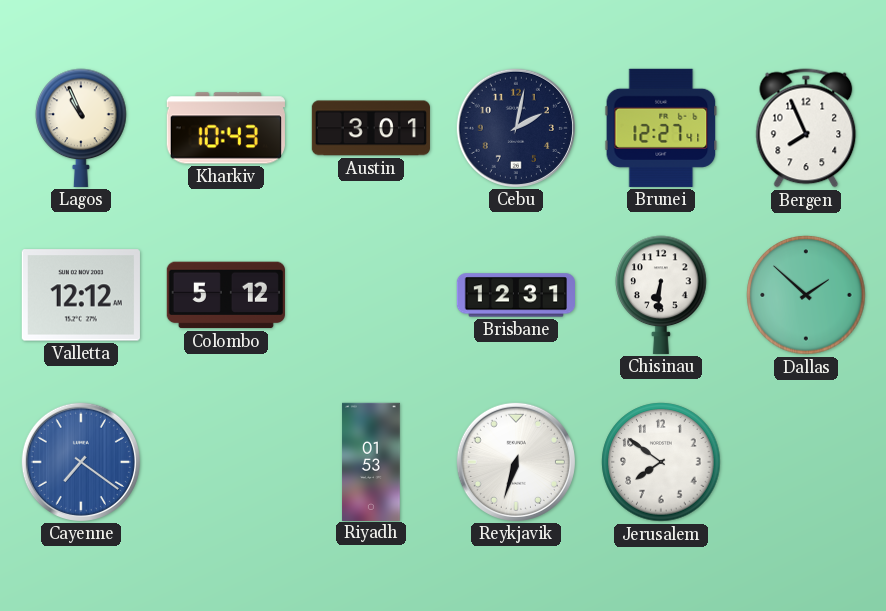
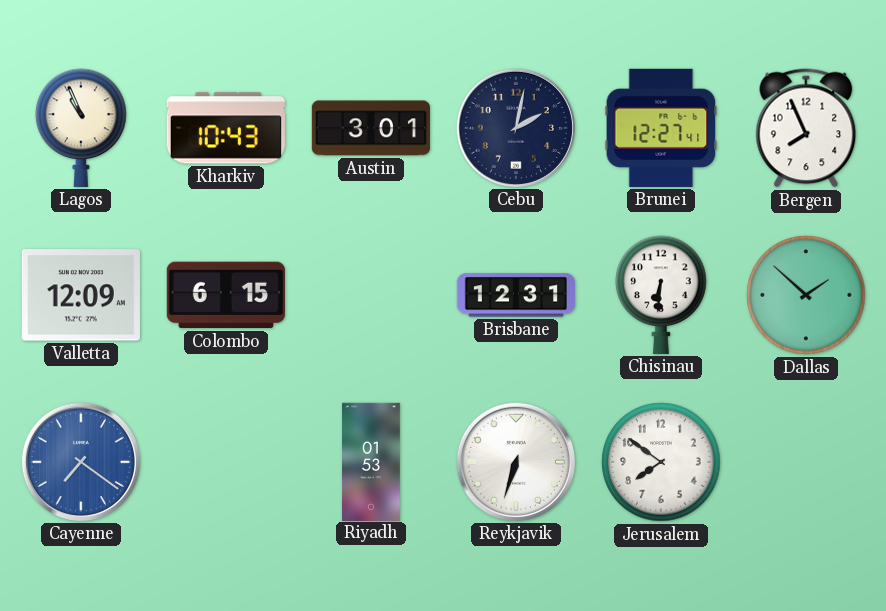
Valletta: 12:12 -> 12:09
Colombo: 5:12 -> 6:15
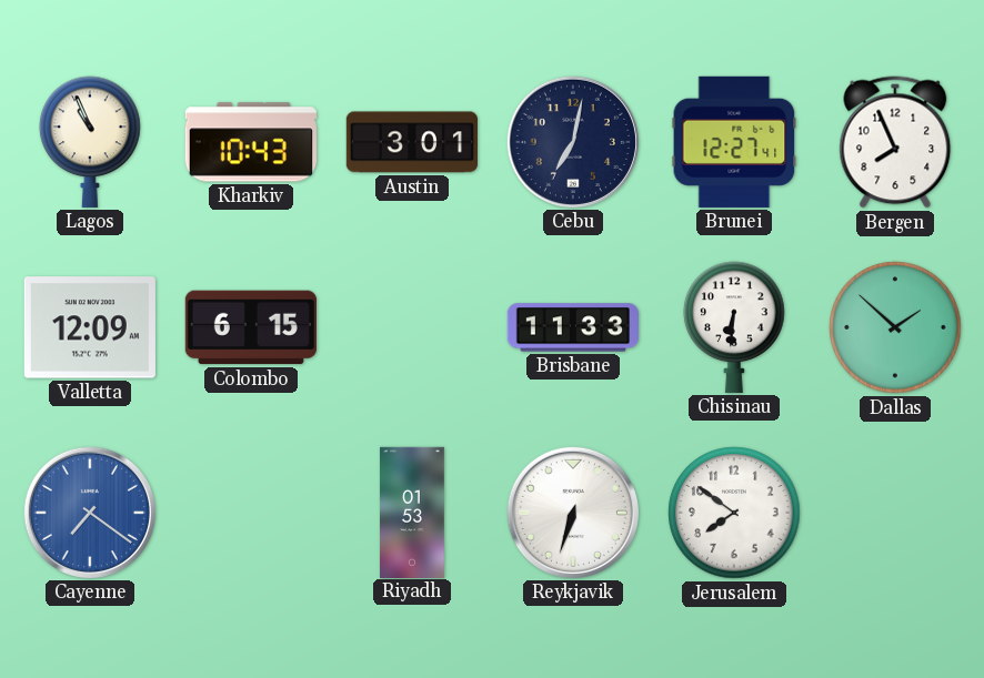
Cebu: 2:02 -> 7:02
Brisbane: 12:31 -> 11:33
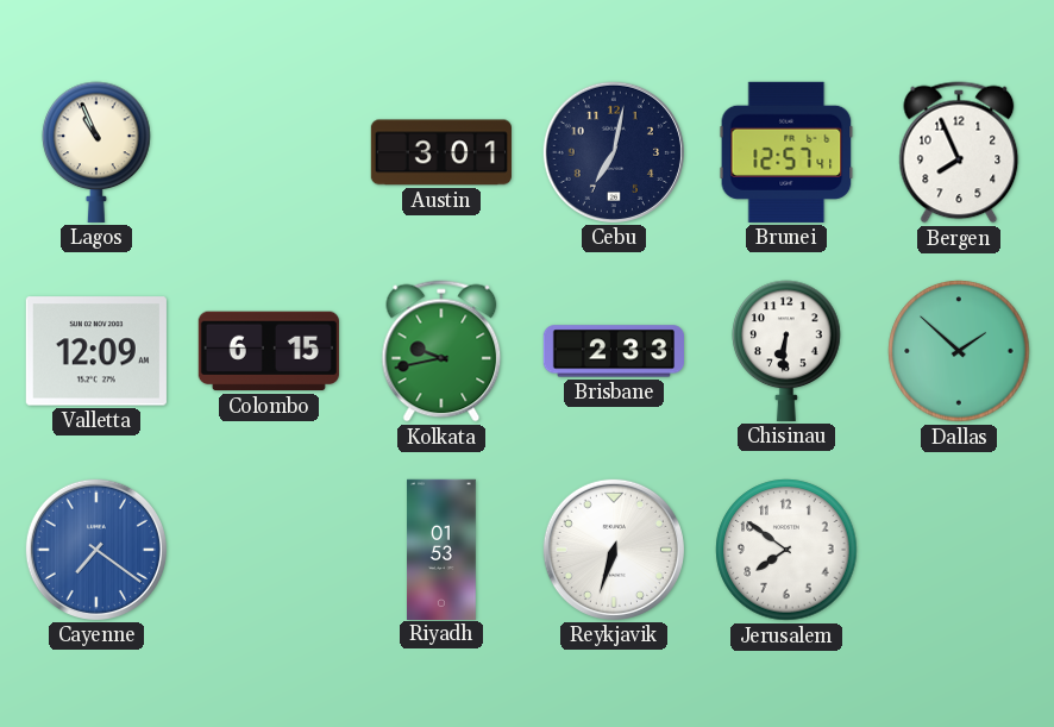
Kharkiv: 10:43 -> none
Brunei: 12:27 -> 12:57
Kolkata: none -> 9:43
Brisbane: 11:33 -> 2:33
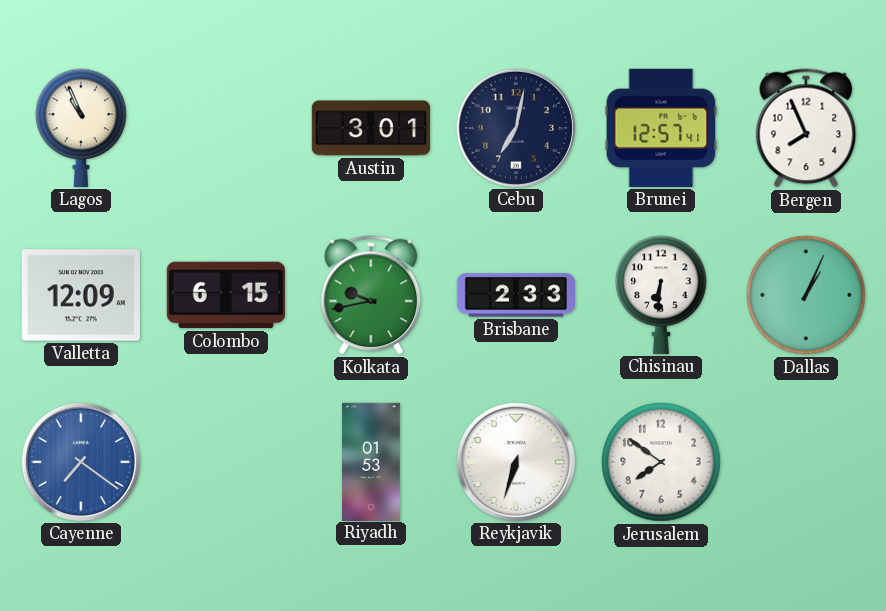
Dallas: 1:52 -> 1:04
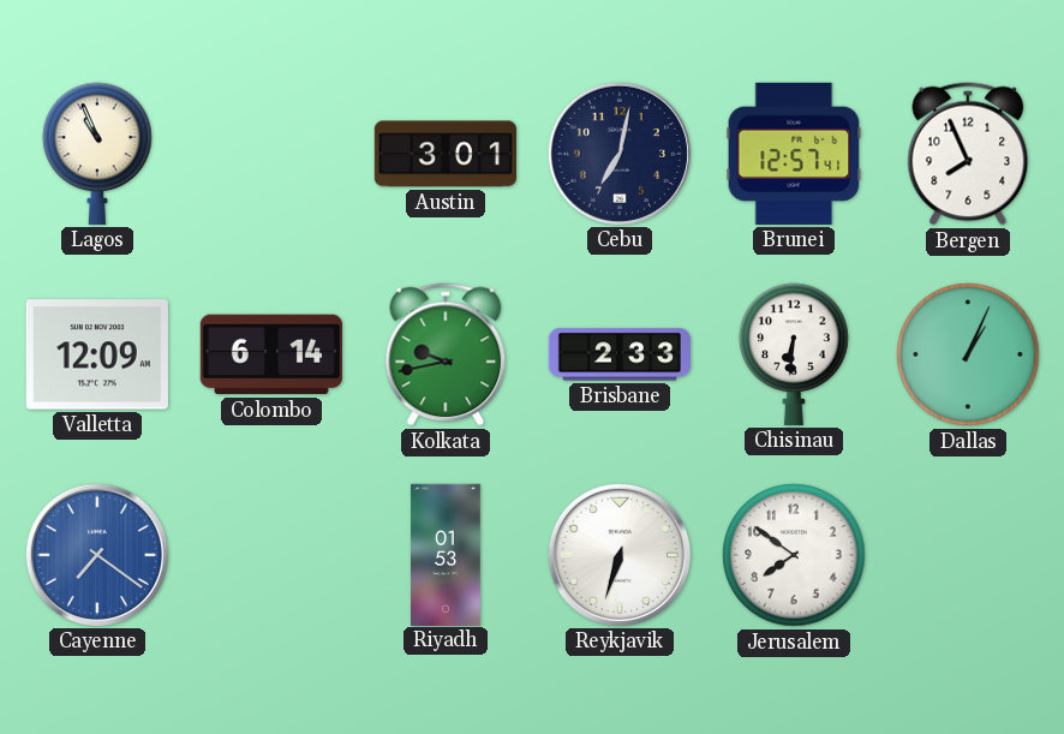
Colombo: 6:15 -> 6:14
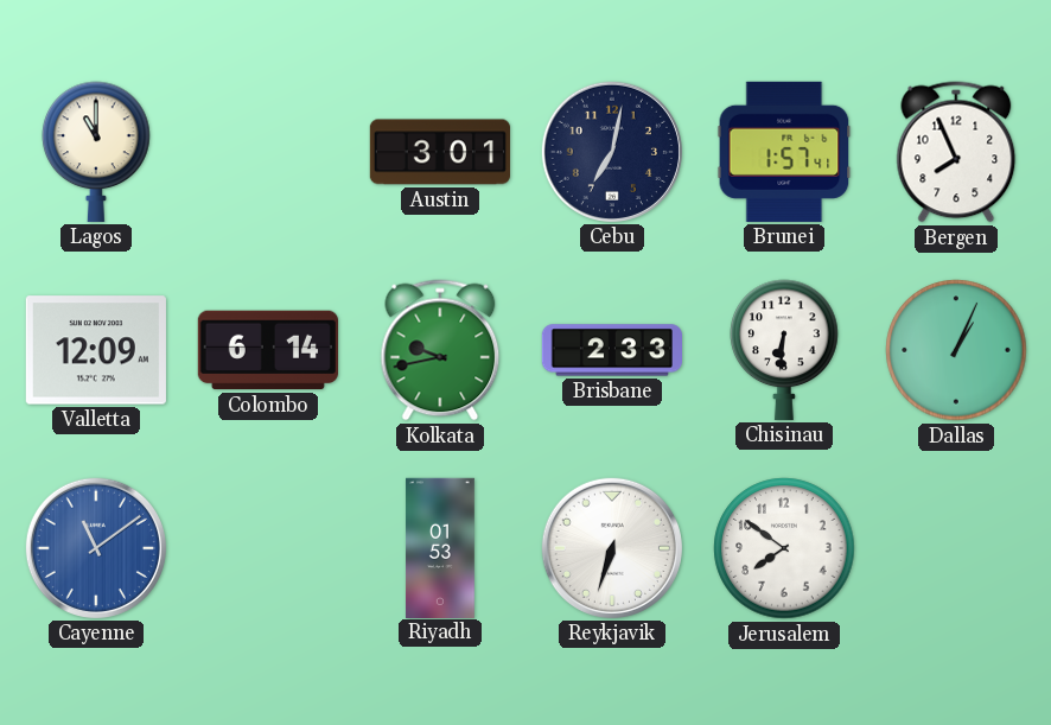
Lagos: 10:56 -> 11:00
Brunei: 12:57 -> 1:57
Cayenne: 7:21 -> 11:09
